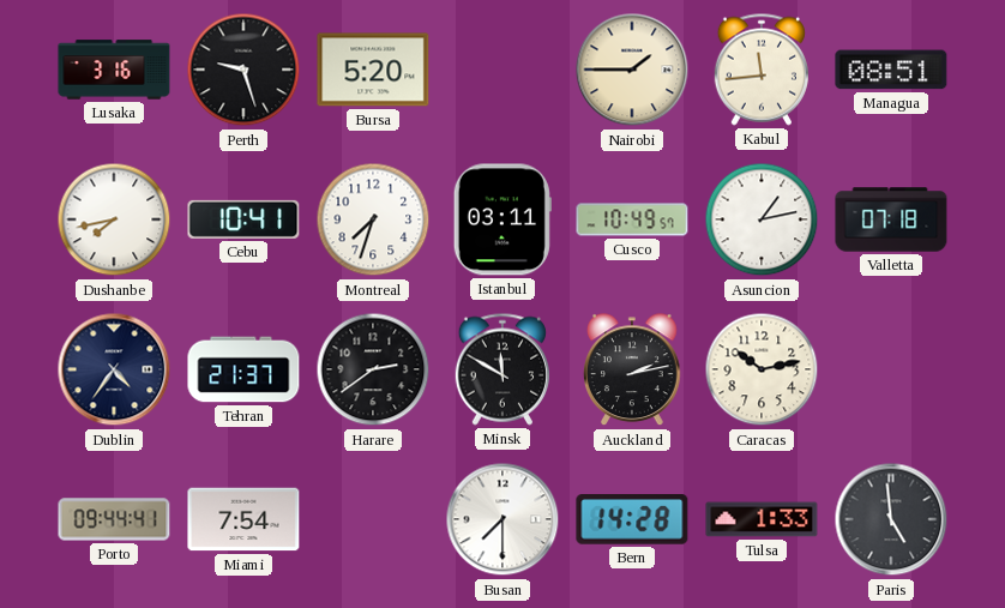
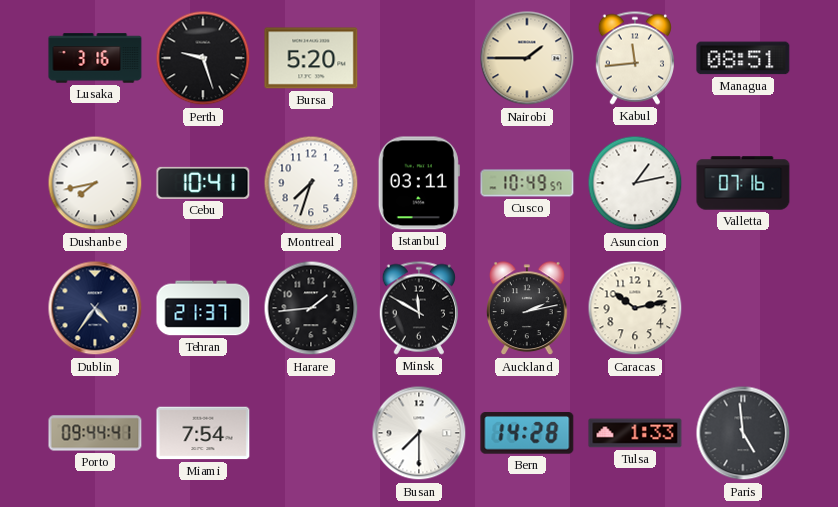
Valletta: 07:18 -> 07:16
Harare: 2:39 -> 1:44
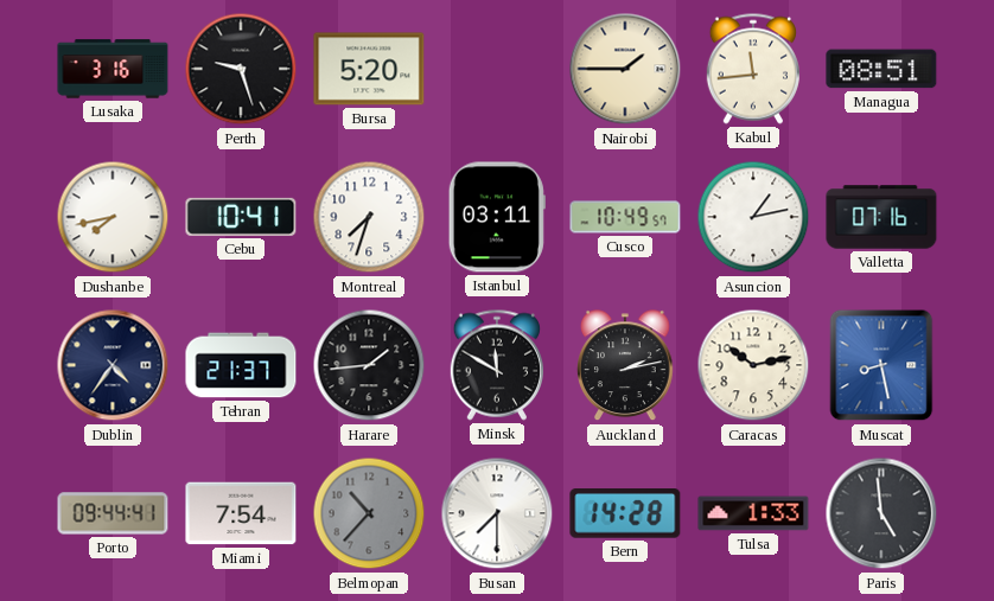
Muscat: none -> 8:28
Belmopan: none -> 10:37
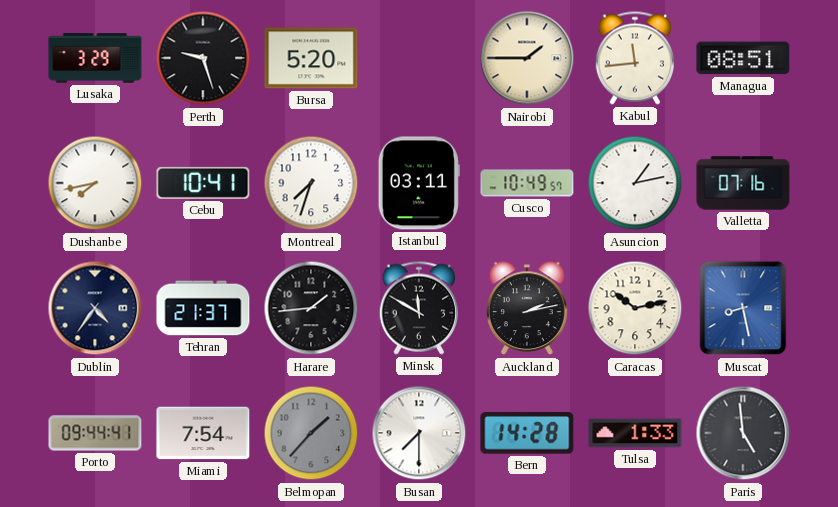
Lusaka: 3:16 -> 3:29
Belmopan: 10:37 -> 1:37
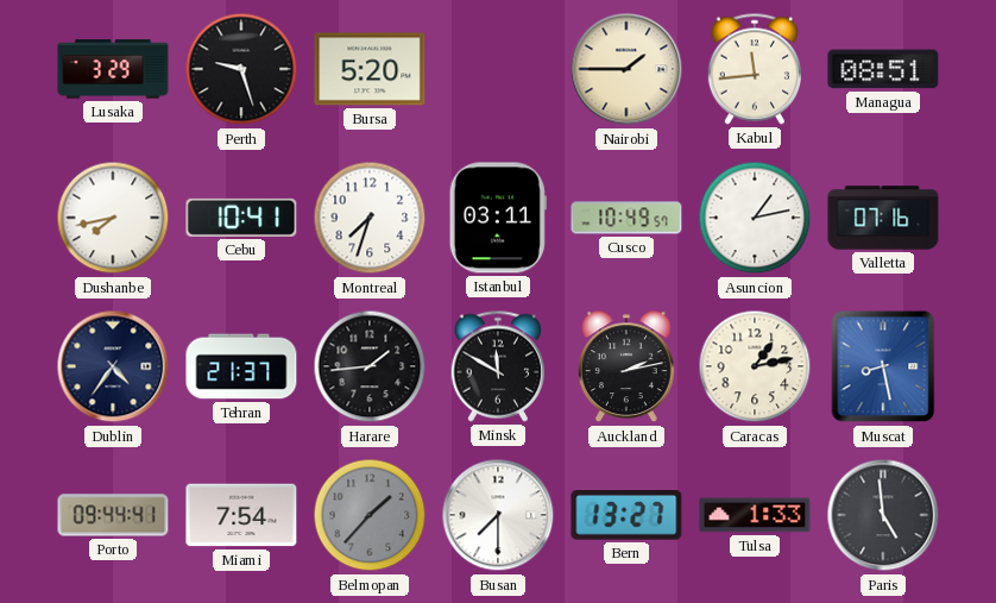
Caracas: 10:13 -> 1:13
Bern: 14:28 -> 13:27
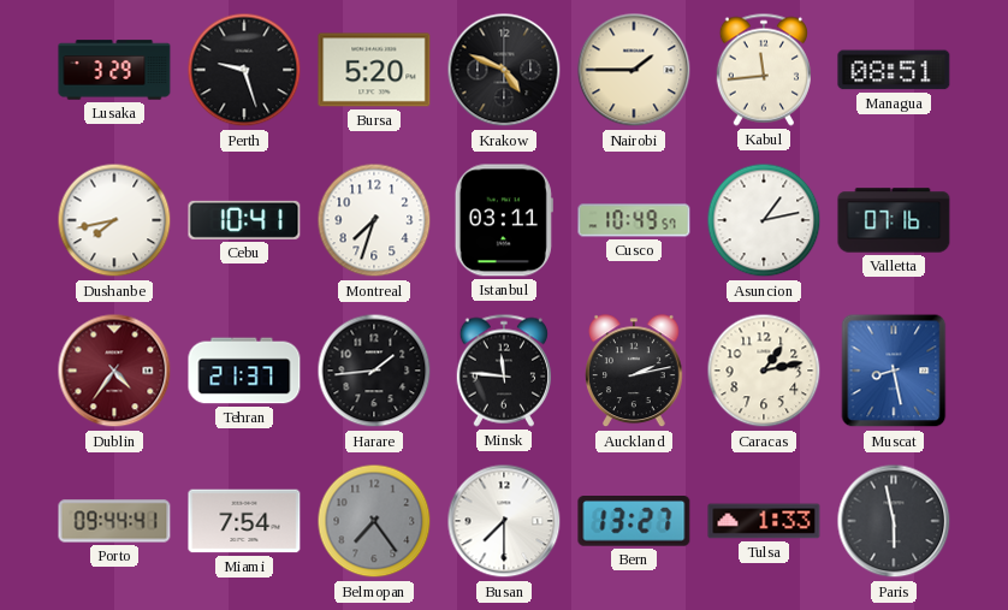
Krakow: none -> 4:49
Dublin dial: navy -> burgundy
Minsk: 11:50 -> 11:46
Belmopan: 1:37 -> 7:24
Paris: 4:59 -> 5:58
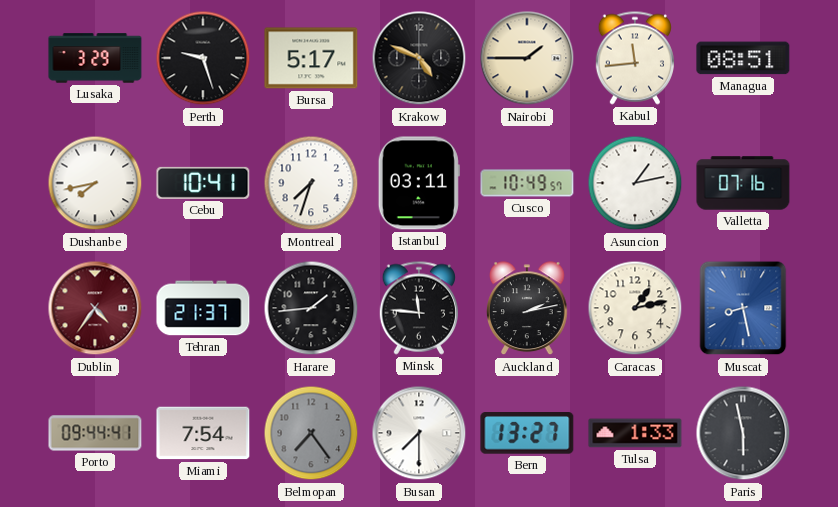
Bursa: 5:20 -> 5:17
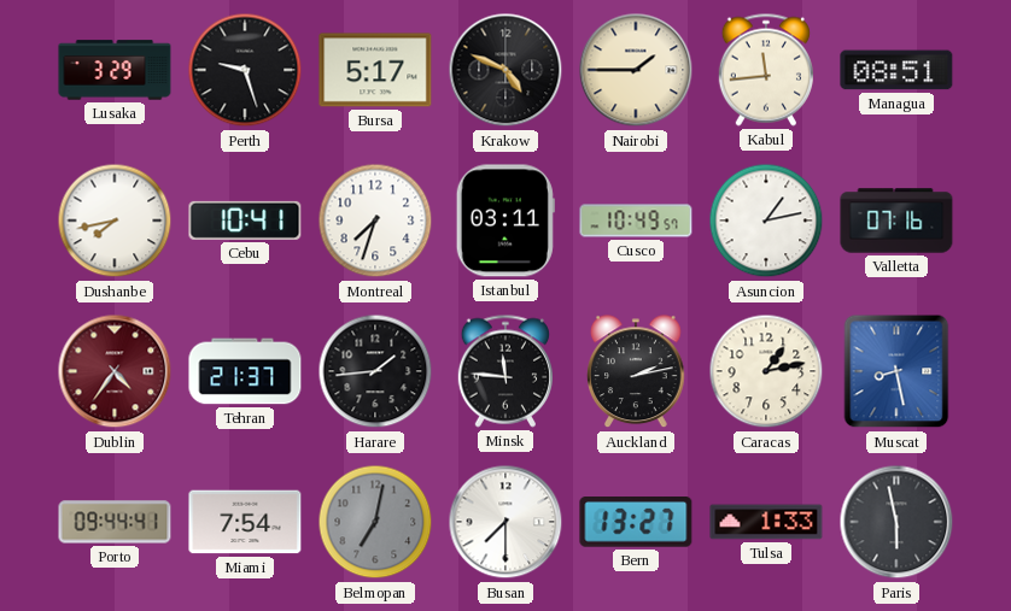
Belmopan: 7:24 -> 7:02
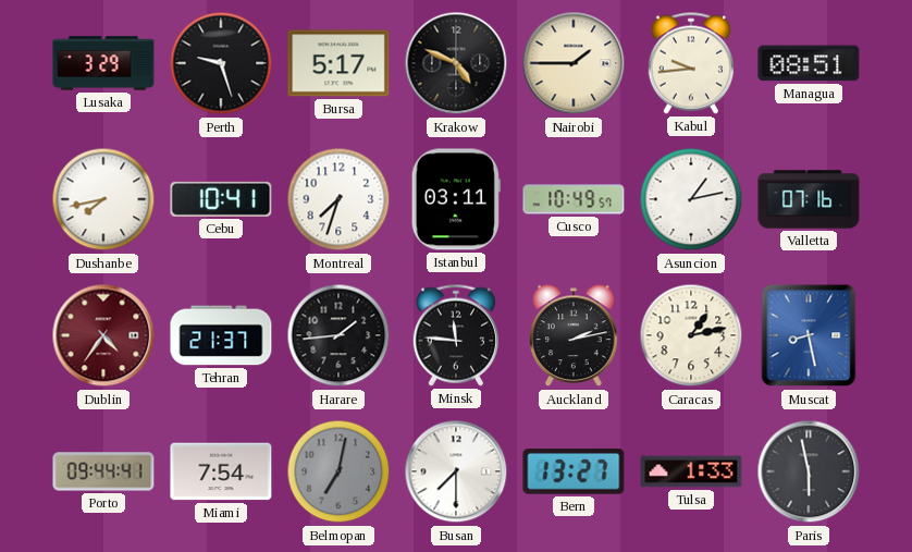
Kabul: 11:44 -> 9:44
